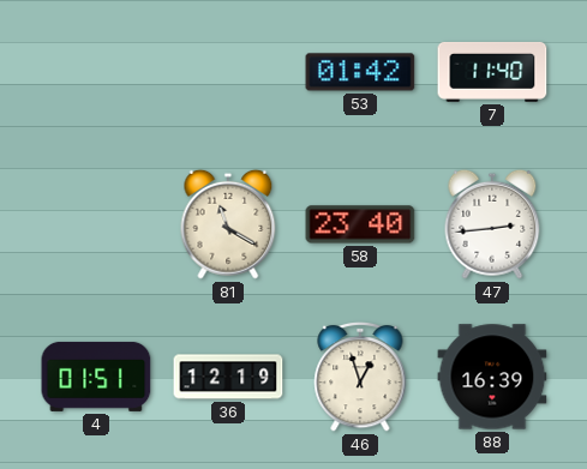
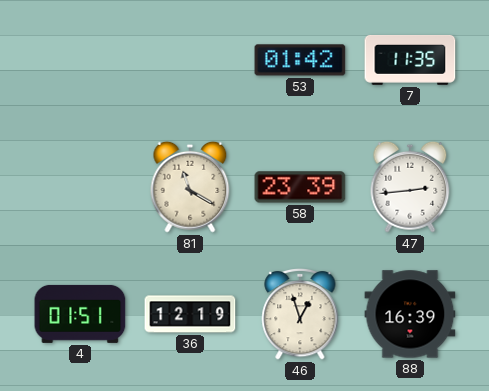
7: 11:40 -> 11:35
58: 23:40 -> 23:39
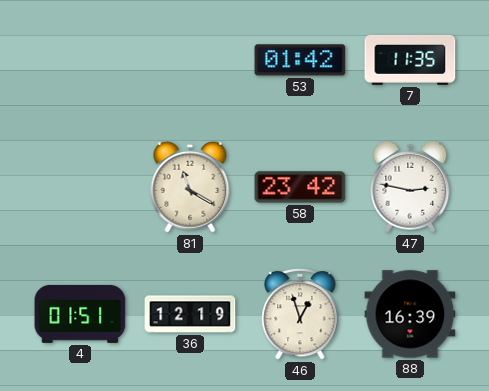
58: 23:39 -> 23:42
47: 2:44 -> 2:47
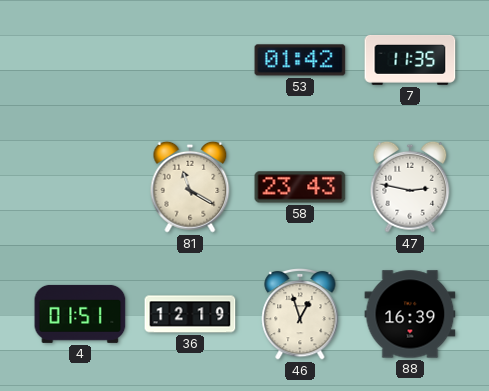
58: 23:42 -> 23:43
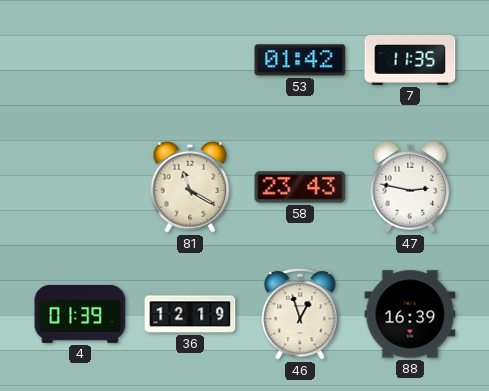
4: 01:51 -> 01:39
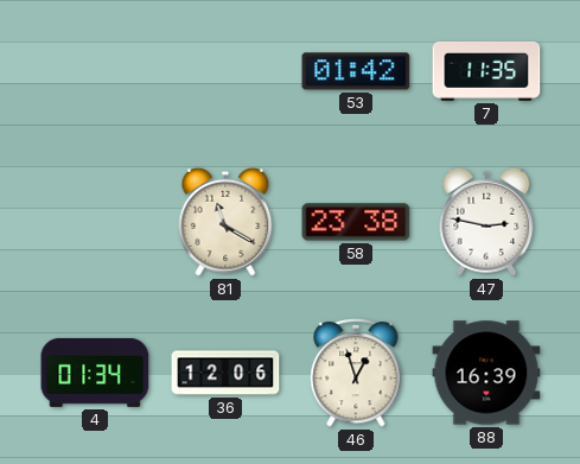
58: 23:43 -> 23:38
4: 01:39 -> 01:34
36: 12:19 -> 12:06
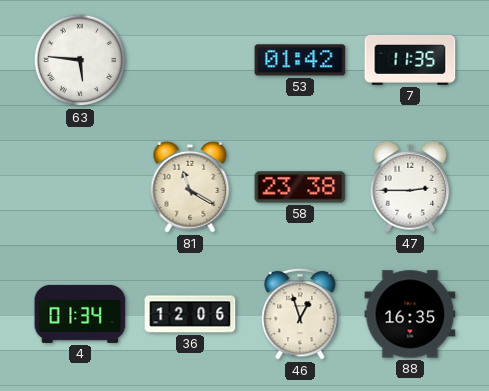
63: none -> 5:46
47: 2:47 -> 2:45
88: 16:39 -> 16:35
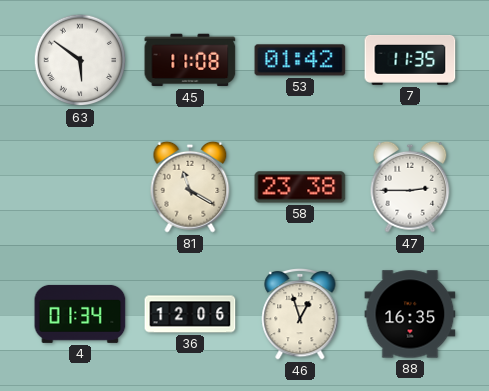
63: 5:46 -> 5:51
45: none -> 11:08
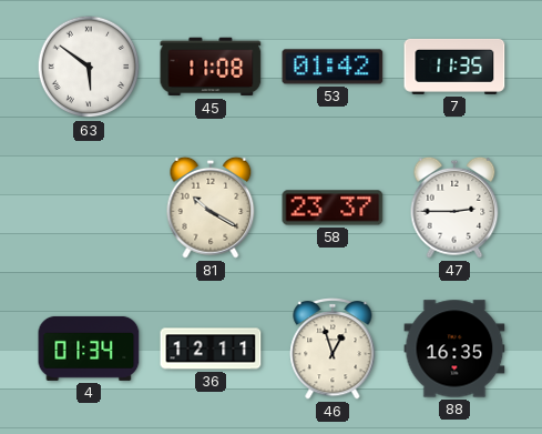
81: 11:20 -> 10:20
58: 23:38 -> 23:37
36: 12:06 -> 12:11
